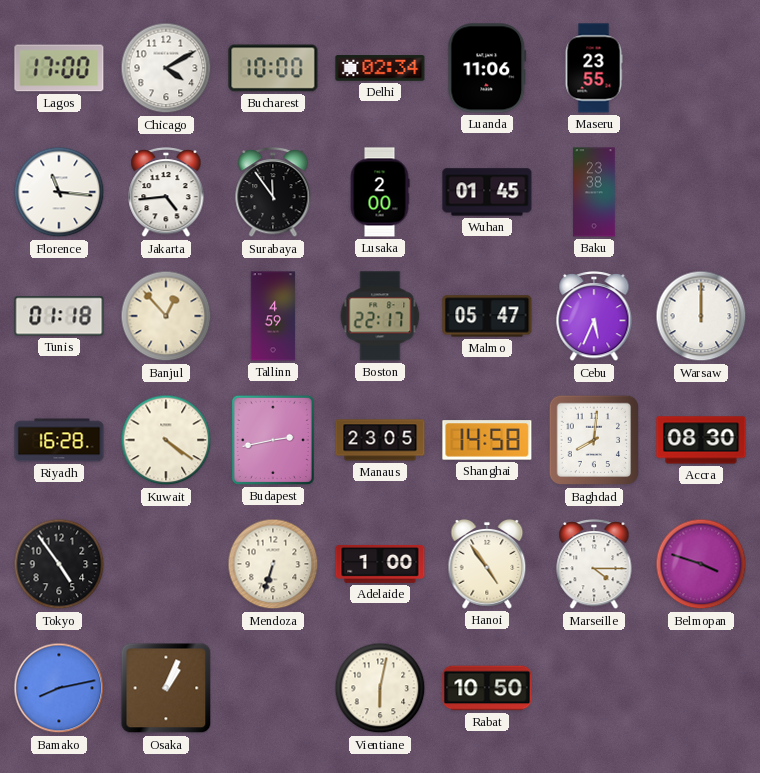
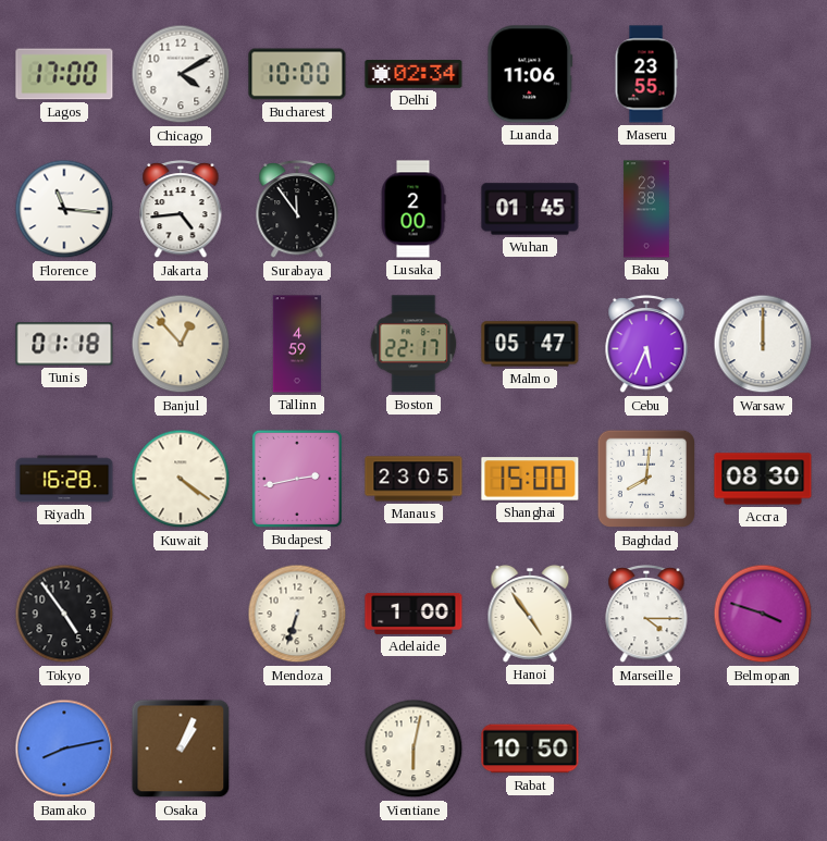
Shanghai: 14:58 -> 15:00
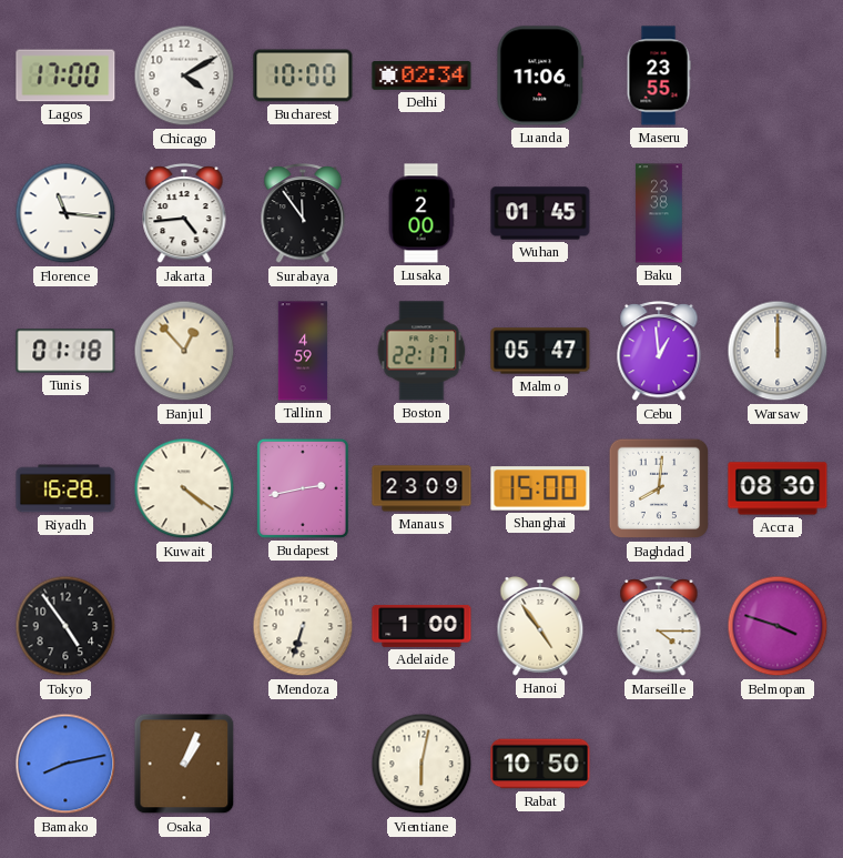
Cebu: 5:34 -> 12:59
Manaus: 23:05 -> 23:09
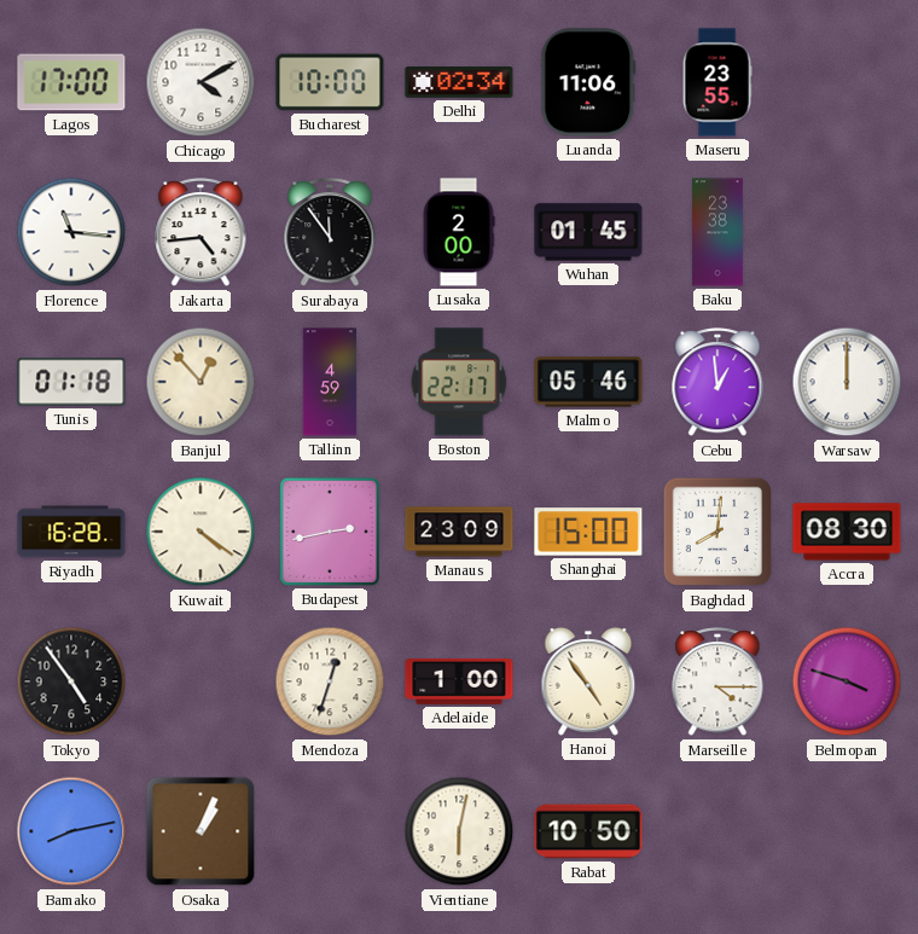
Malmo: 05:47 -> 05:46
Mendoza: 6:33 -> 12:33
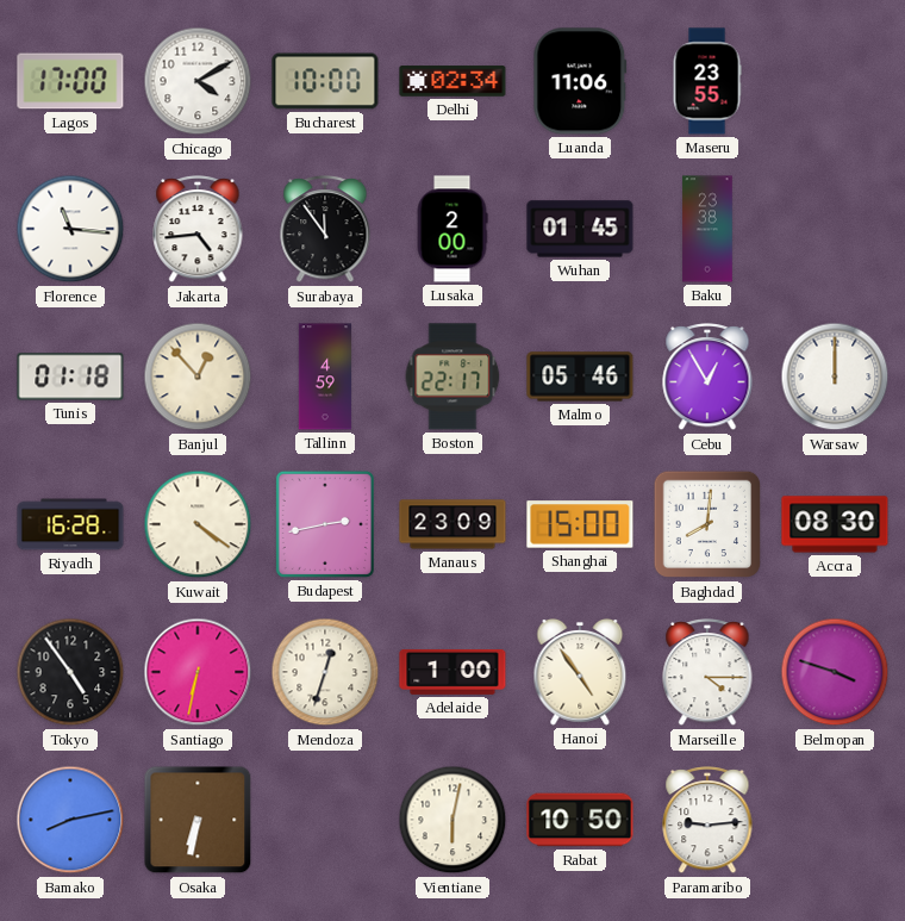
Cebu: 12:59 -> 12:55
Santiago: none -> 6:32
Osaka: 1:04 -> 6:32
Paramaribo: none -> 9:14
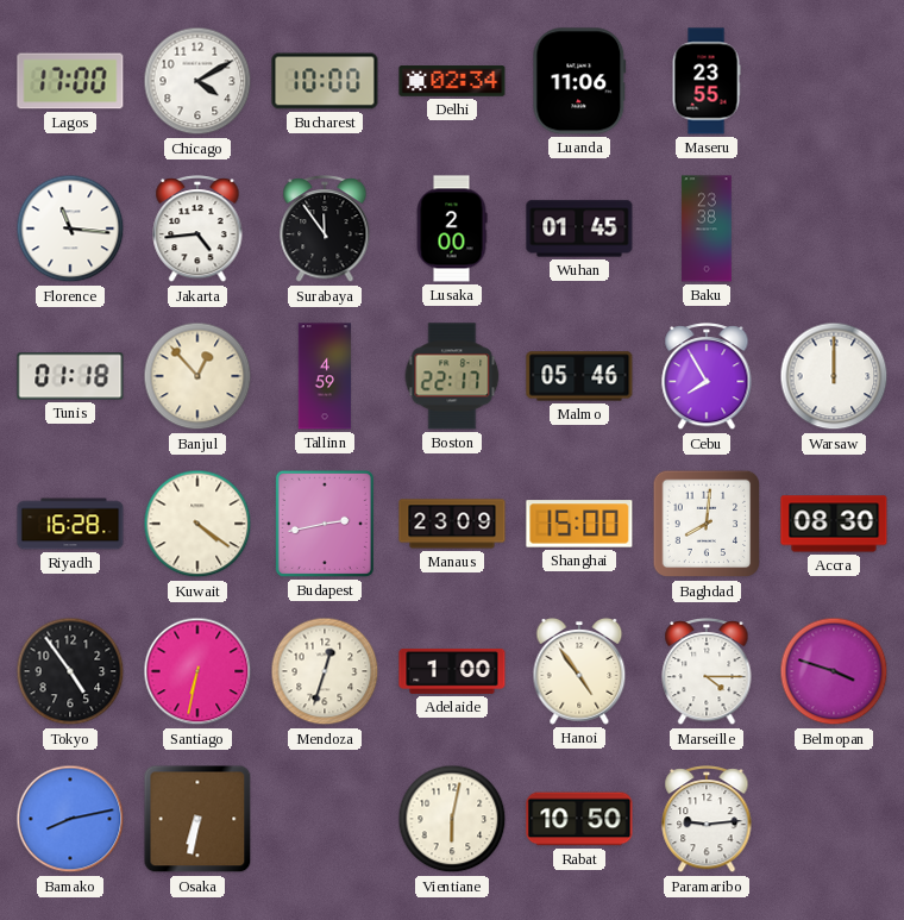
Cebu: 12:55 -> 7:55
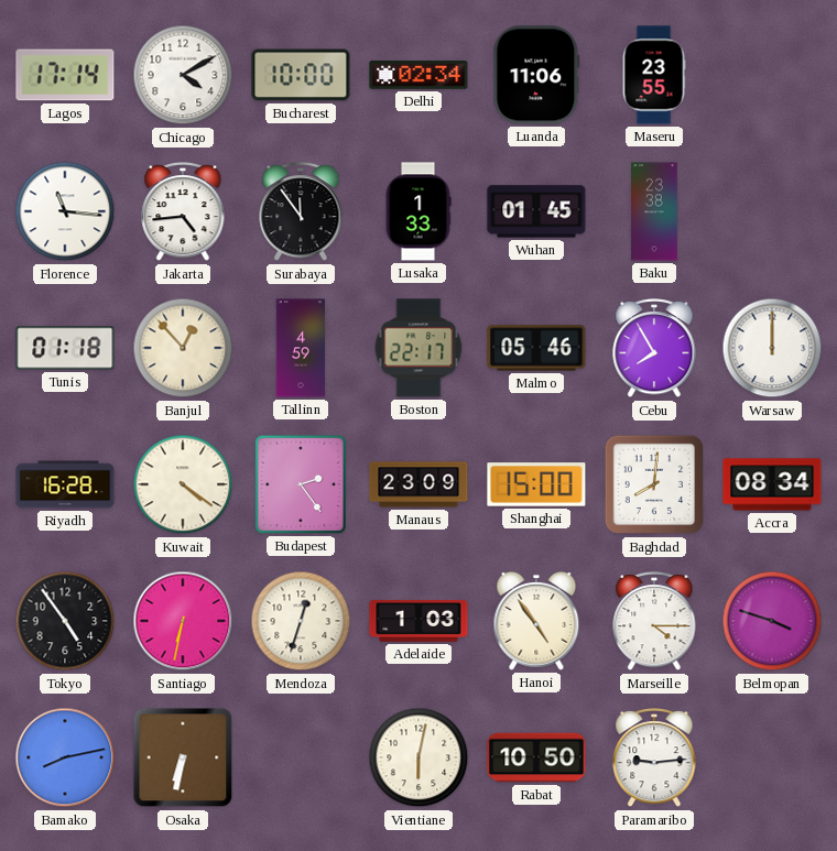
Lagos: 17:00 -> 17:14
Lusaka: 2:00 -> 1:33
Budapest: 2:43 -> 2:24
Accra: 08:30 -> 08:34
Adelaide: 1:00 -> 1:03
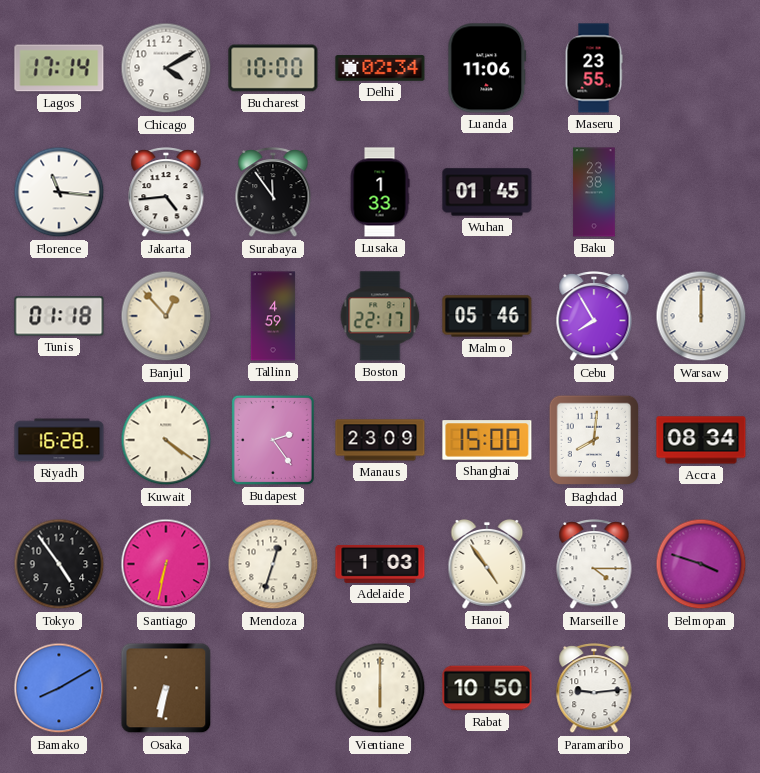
Bamako: 8:13 -> 8:10
Vientiane: 6:02 -> 6:00
